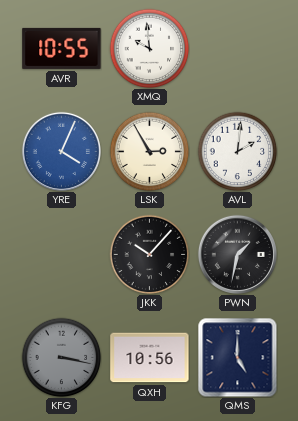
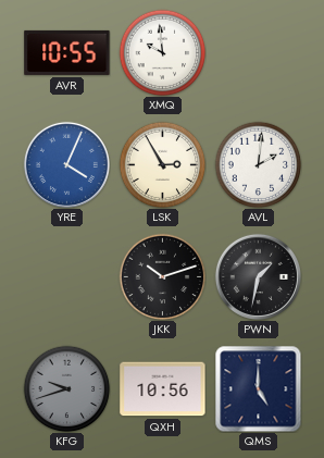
JKK: 10:07 -> 10:12
KFG: 3:17 -> 9:42
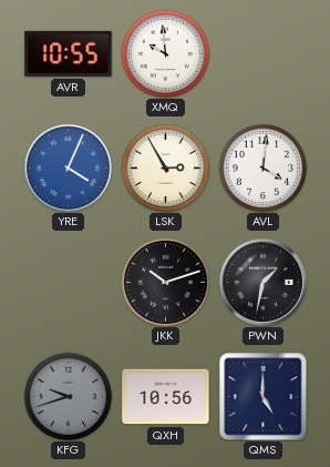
AVL: 2:01 -> 4:01
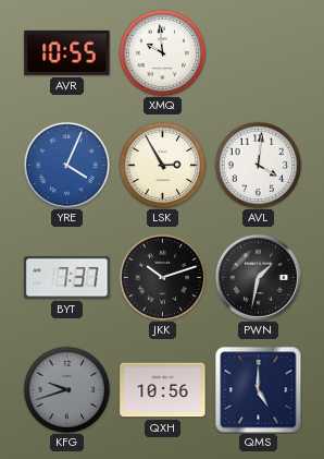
BYT: none -> 7:37
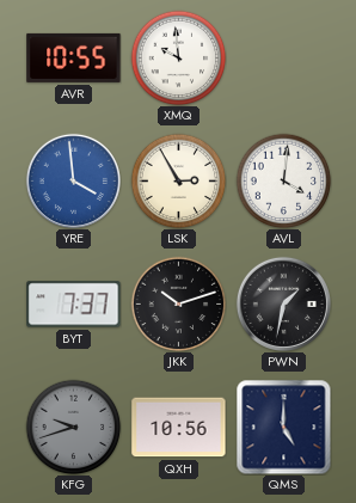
YRE: 4:04 -> 3:59
